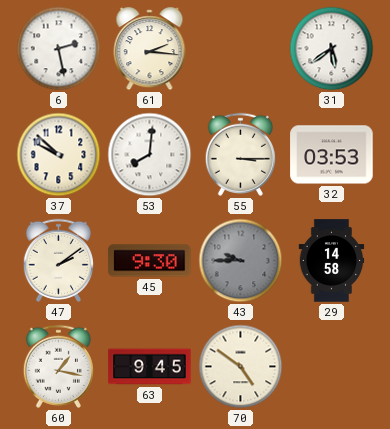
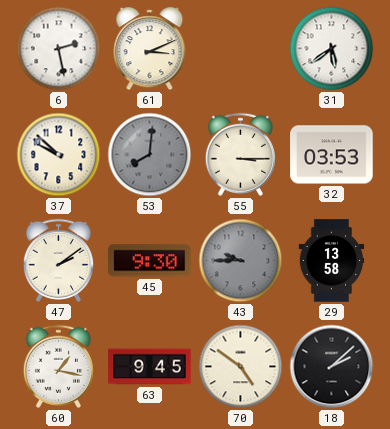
61: 2:16 -> 3:11
53 dial: white -> grey
29: 14:58 -> 13:58
18: none -> 2:08
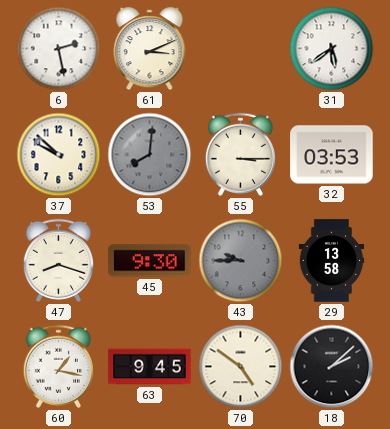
47: 2:09 -> 8:18
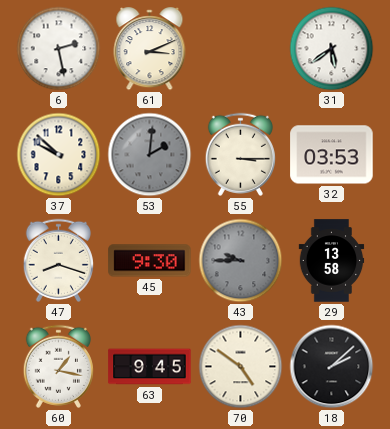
53: 8:01 -> 2:01
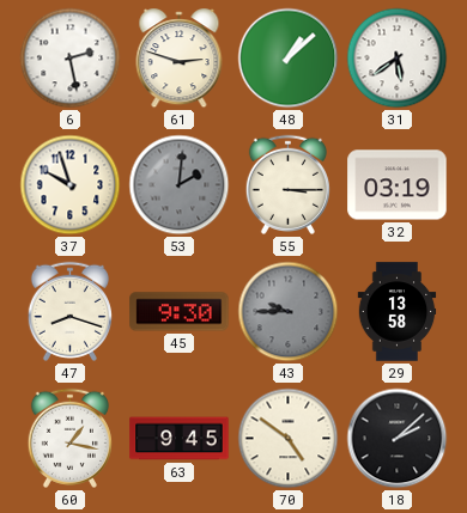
61: 3:11 -> 2:48
48: none -> 1:08
37: 9:52 -> 9:57
32: 03:53 -> 03:19
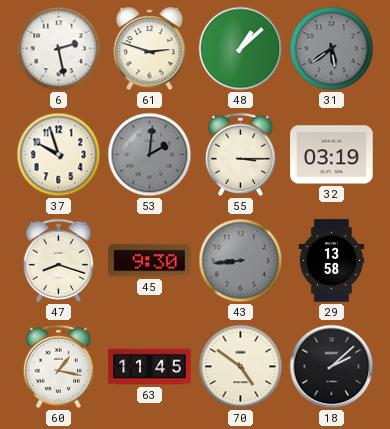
31 dial: white -> grey
43: 9:45 -> 8:44
63: 9:45 -> 11:45
